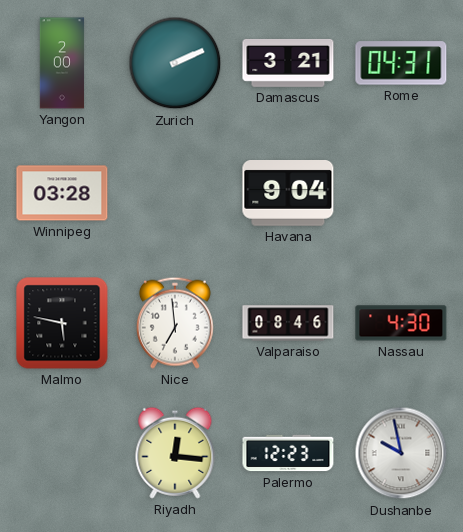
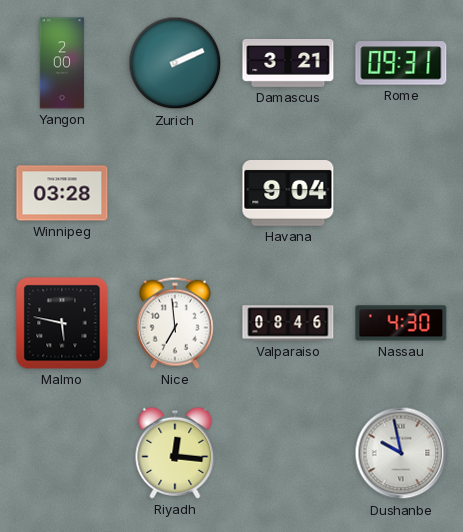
Rome: 04:31 -> 09:31
Palermo: 12:23 -> none
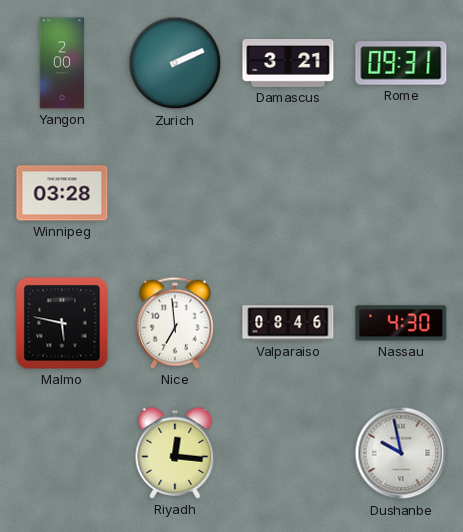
Havana: 9:04 -> none
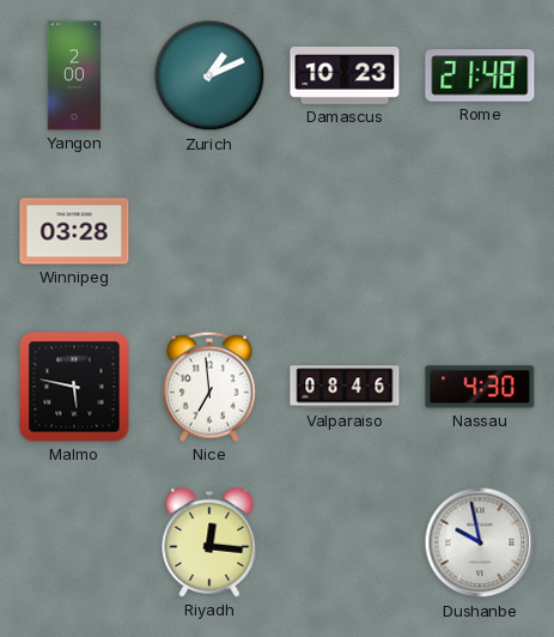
Zurich: 2:11 -> 1:11
Damascus: 3:21 -> 10:23
Rome: 09:31 -> 21:48
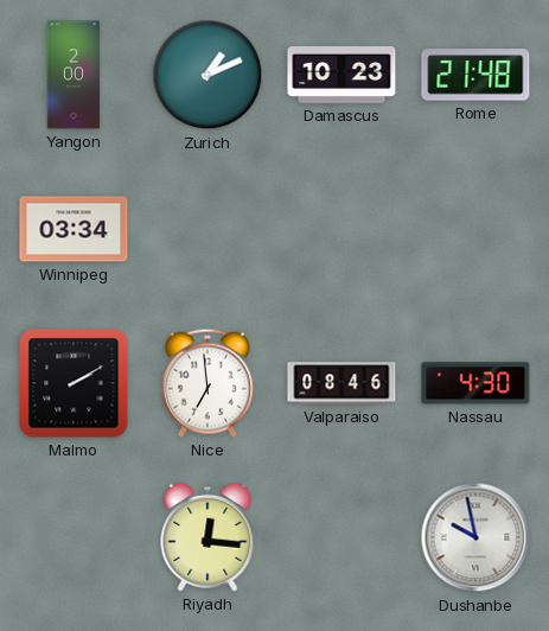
Winnipeg: 03:28 -> 03:34
Malmo: 5:47 -> 2:10
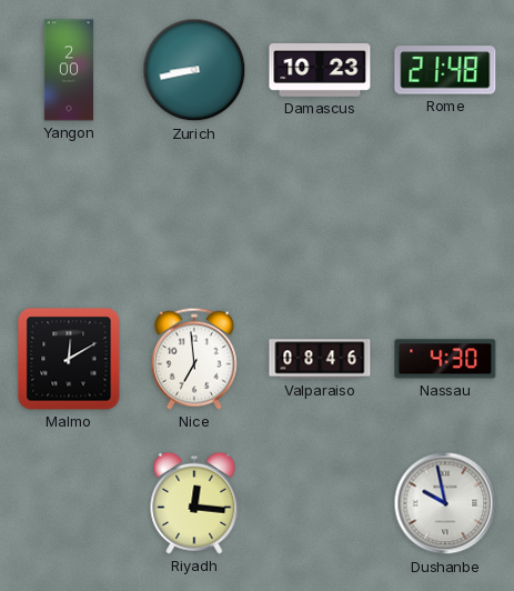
Zurich: 1:11 -> 8:43
Winnipeg: 03:34 -> none
Malmo: 2:10 -> 12:10
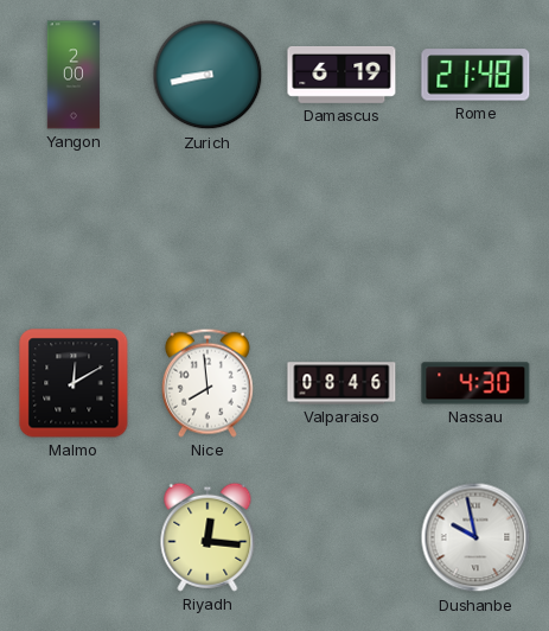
Damascus: 10:23 -> 6:19
Nice: 6:59 -> 7:59
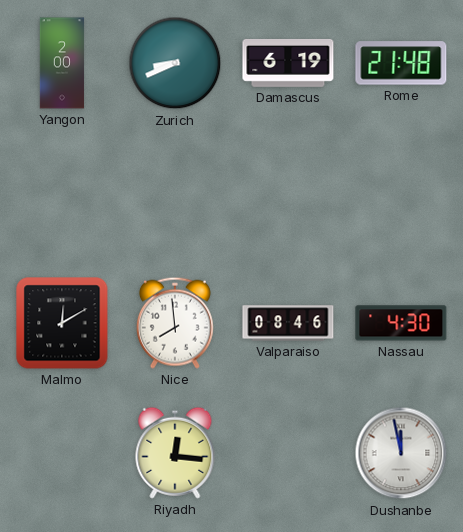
Zurich: 8:43 -> 8:41
Dushanbe: 9:58 -> 11:58
